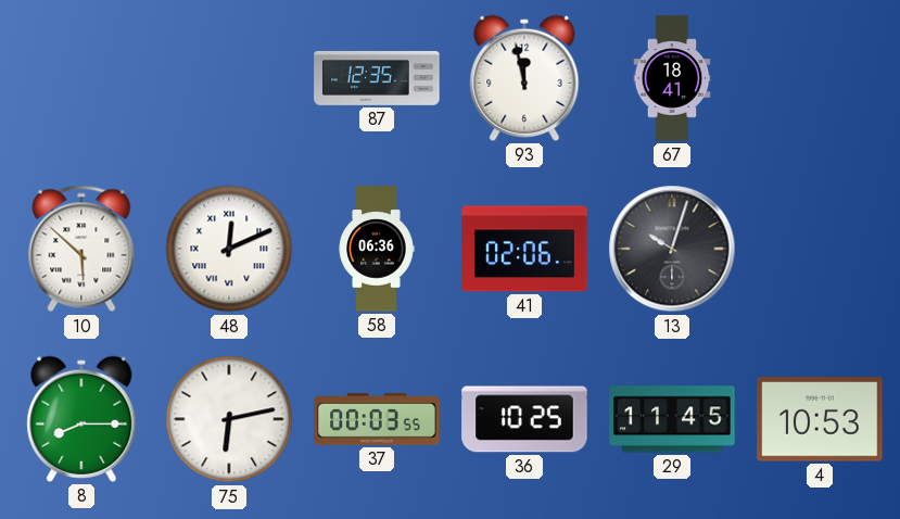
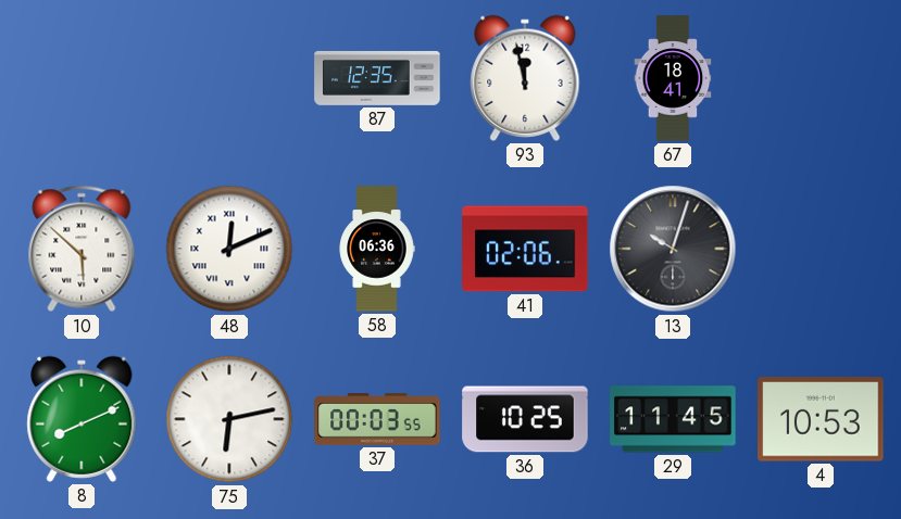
8: 8:15 -> 8:11
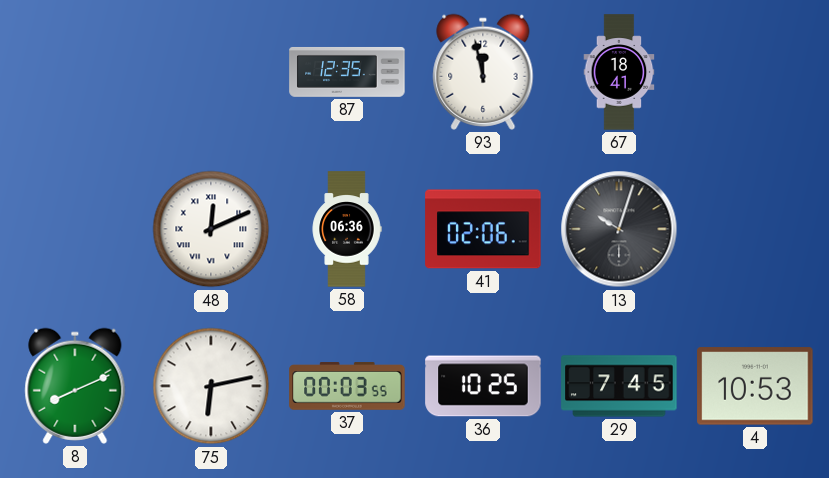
10: 5:52 -> none
29: 11:45 -> 7:45
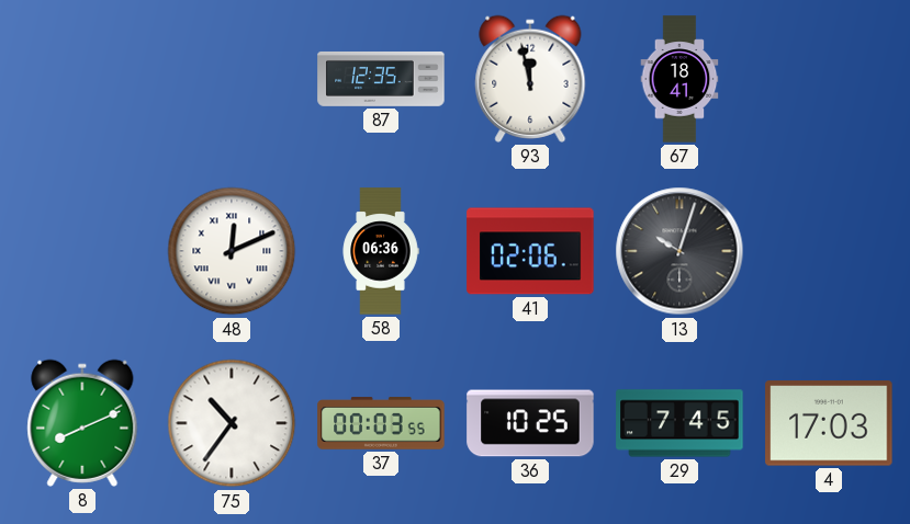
75: 6:13 -> 10:36
4: 10:53 -> 17:03
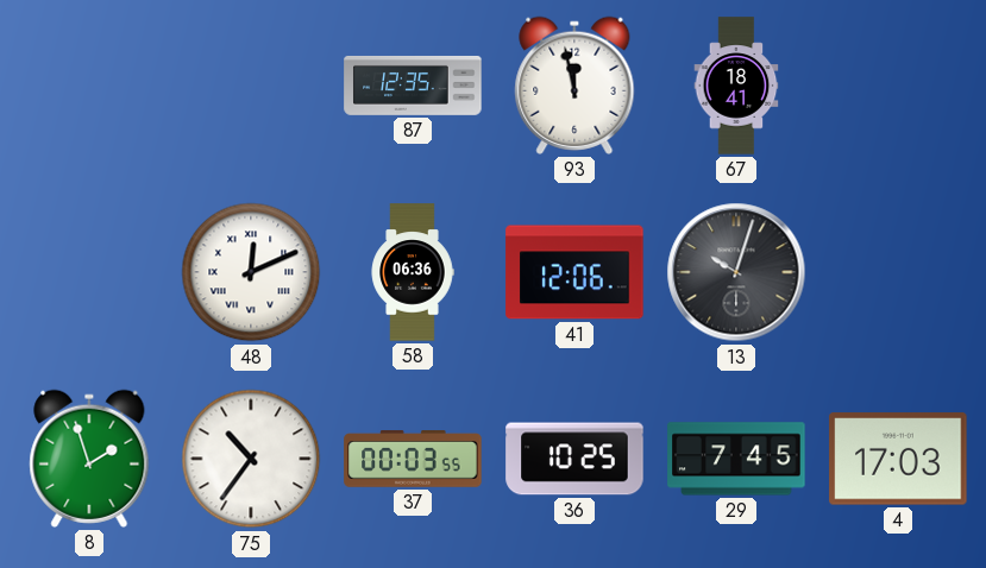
41: 02:06 -> 12:06
8: 8:11 -> 1:57
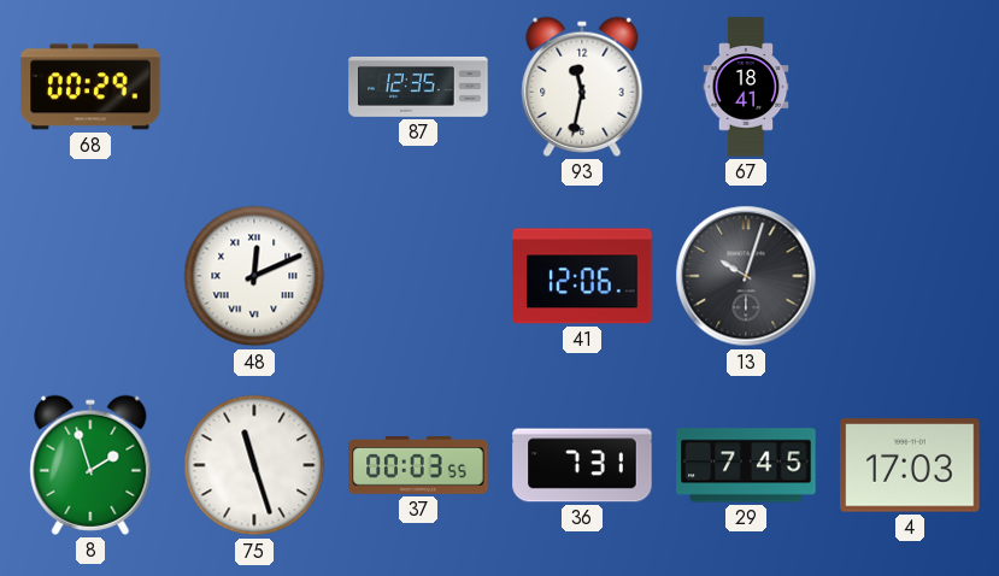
68: none -> 00:29
93: 11:58 -> 11:32
58: 06:36 -> none
75: 10:36 -> 11:27
36: 10:25 -> 7:31
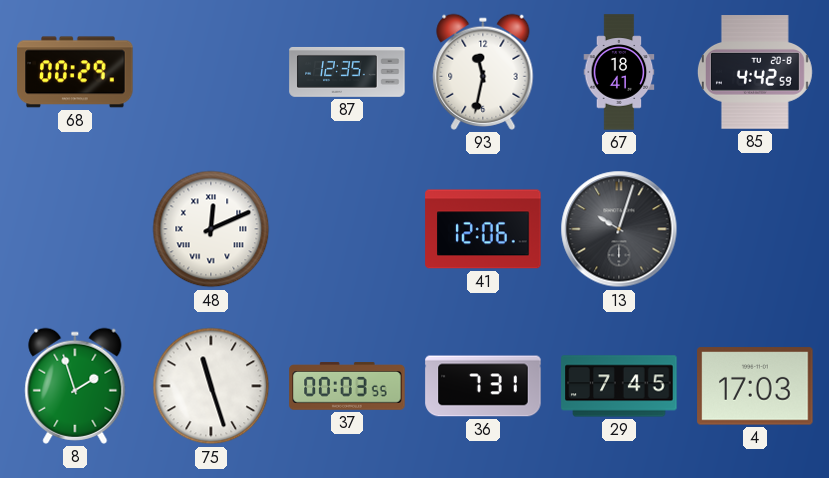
85: none -> 4:42
